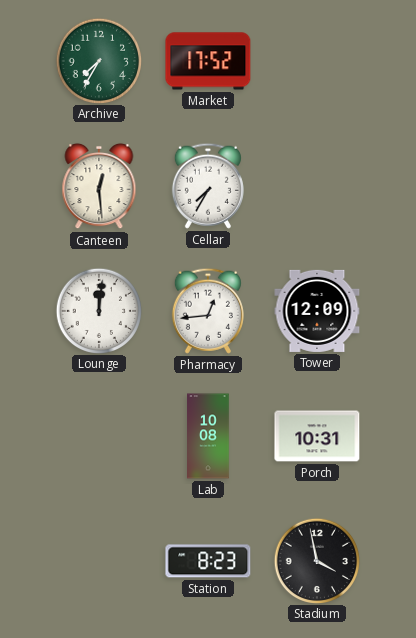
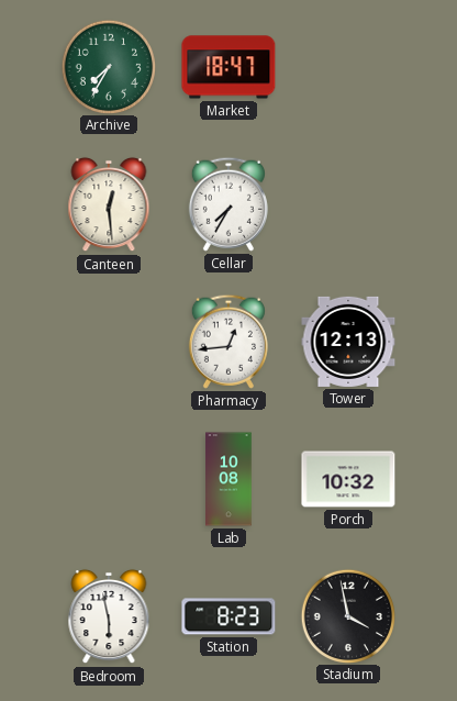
Market: 17:52 -> 18:47
Lounge: 12:01 -> none
Tower: 12:09 -> 12:13
Porch: 10:31 -> 10:32
Bedroom: none -> 5:58
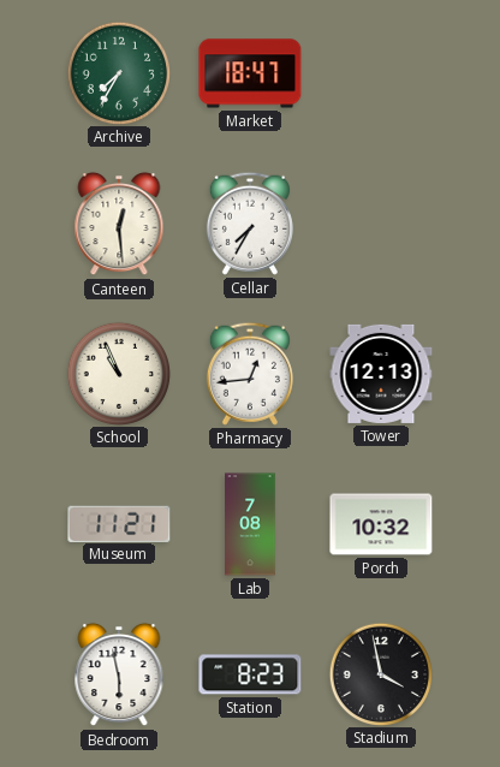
School: none -> 10:56
Museum: none -> 11:21
Lab: 10:08 -> 7:08
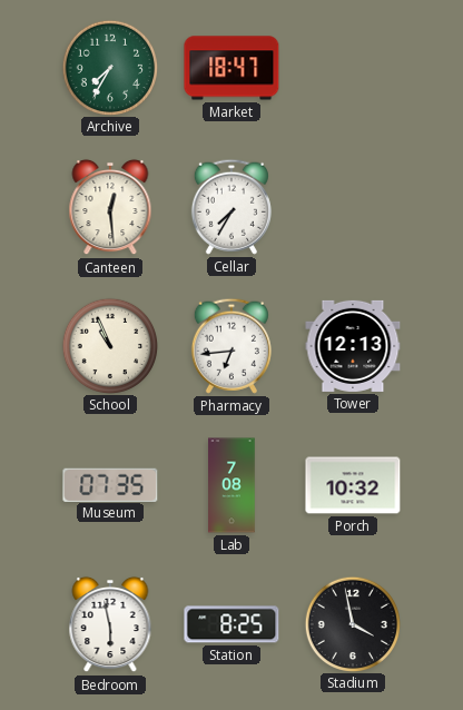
Pharmacy: 12:44 -> 6:44
Museum: 11:21 -> 07:35
Station: 8:23 -> 8:25
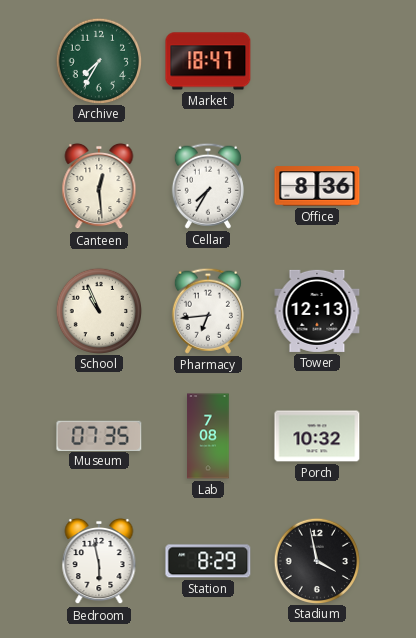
Office: none -> 8:36
Station: 8:25 -> 8:29
